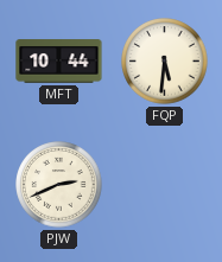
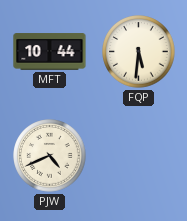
PJW: 2:41 -> 4:41
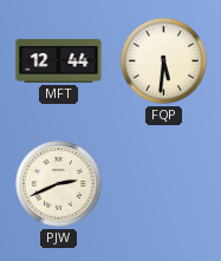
MFT: 10:44 -> 12:44
PJW: 4:41 -> 2:41
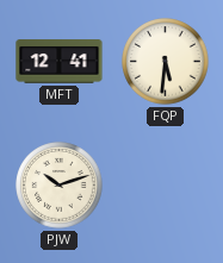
MFT: 12:44 -> 12:41
PJW: 2:41 -> 10:12
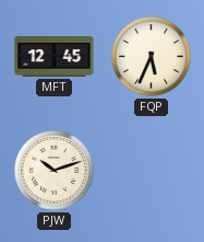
MFT: 12:41 -> 12:45
FQP: 5:31 -> 5:34
